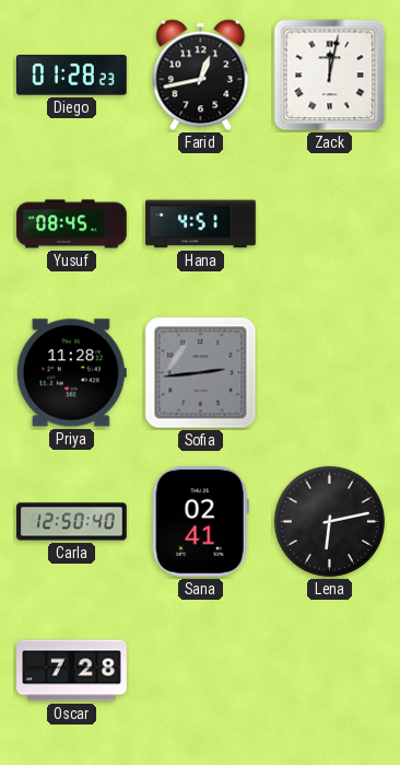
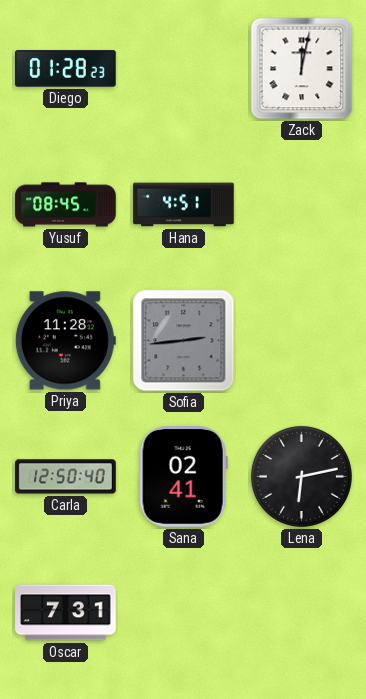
Farid: 12:43 -> none
Oscar: 7:28 -> 7:31
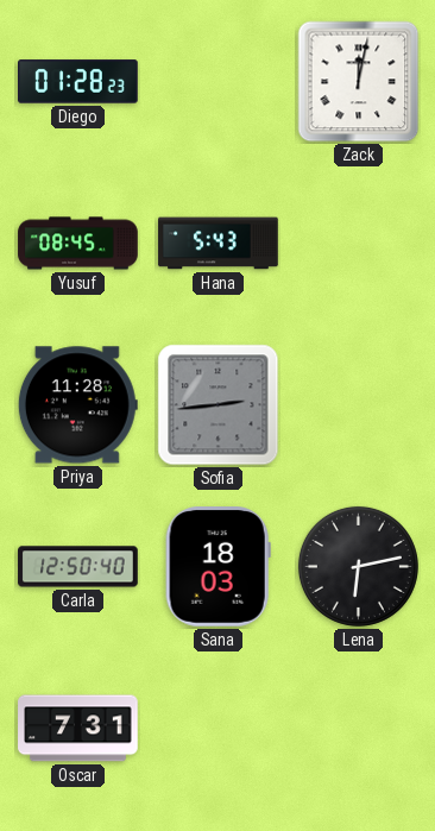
Hana: 4:51 -> 5:43
Sana: 02:41 -> 18:03
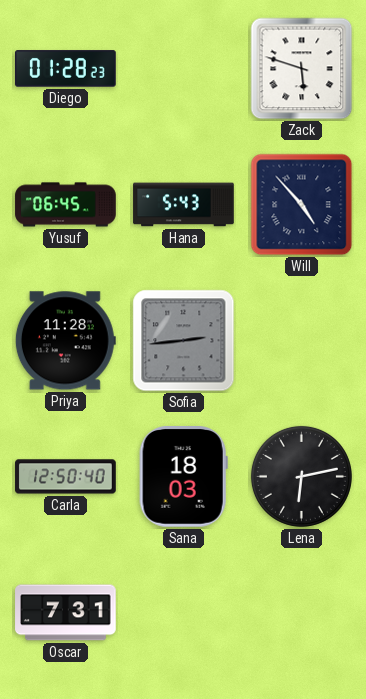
Zack: 12:02 -> 5:48
Yusuf: 08:45 -> 06:45
Will: none -> 4:53
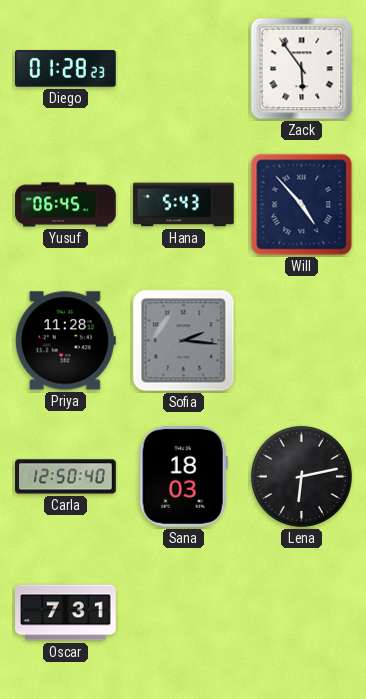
Zack: 5:48 -> 5:54
Sofia: 2:44 -> 2:16
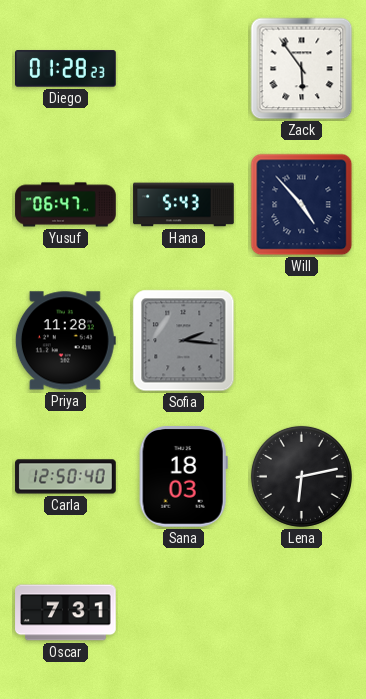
Yusuf: 06:45 -> 06:47
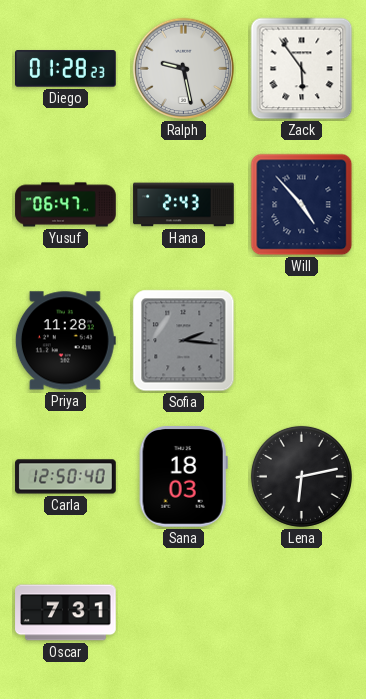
Ralph: none -> 9:28
Hana: 5:43 -> 2:43
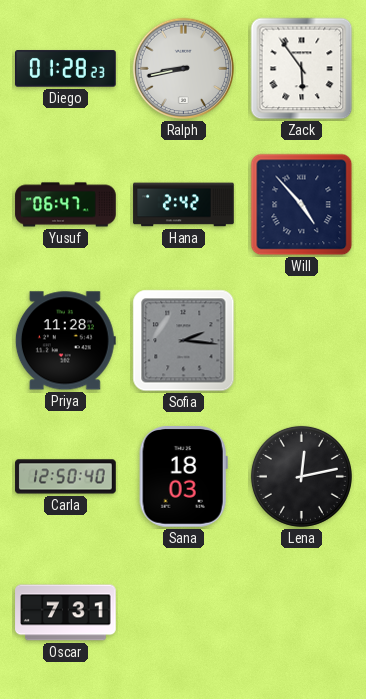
Ralph: 9:28 -> 8:43
Hana: 2:43 -> 2:42
Lena: 6:13 -> 12:13
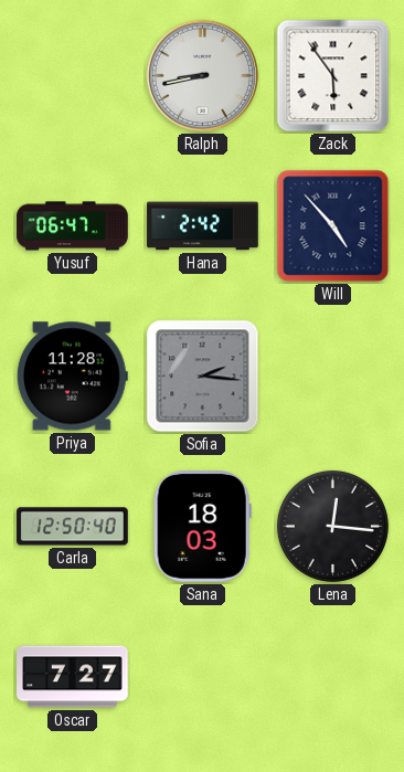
Diego: 01:28 -> none
Lena: 12:13 -> 12:16
Oscar: 7:31 -> 7:27
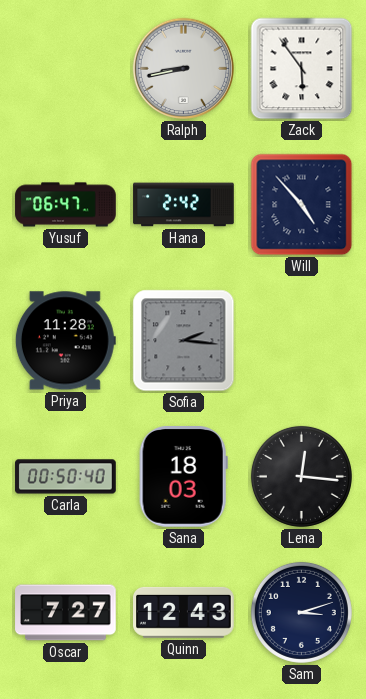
Carla: 12:50 -> 00:50
Quinn: none -> 12:43
Sam: none -> 3:12
